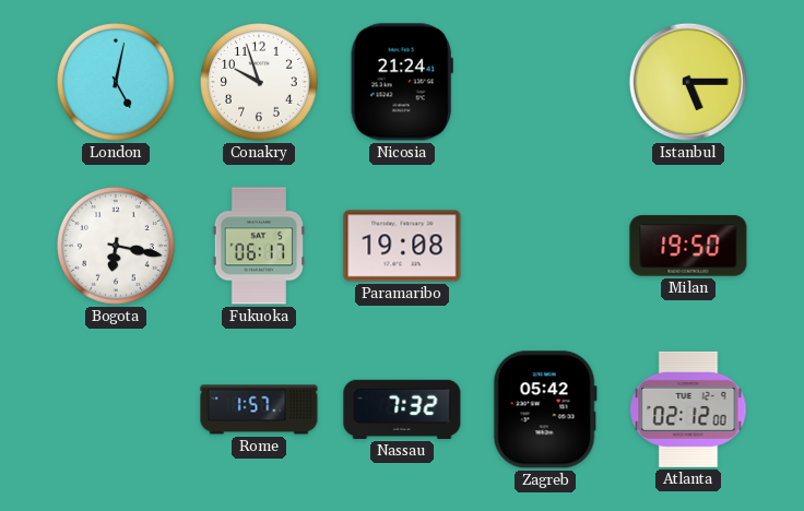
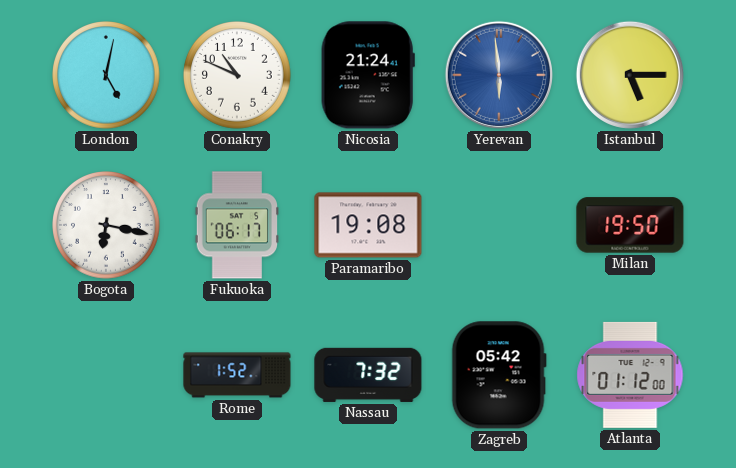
Conakry: 9:57 -> 10:49
Yerevan: none -> 5:59
Rome: 1:57 -> 1:52
Atlanta: 02:12 -> 01:12
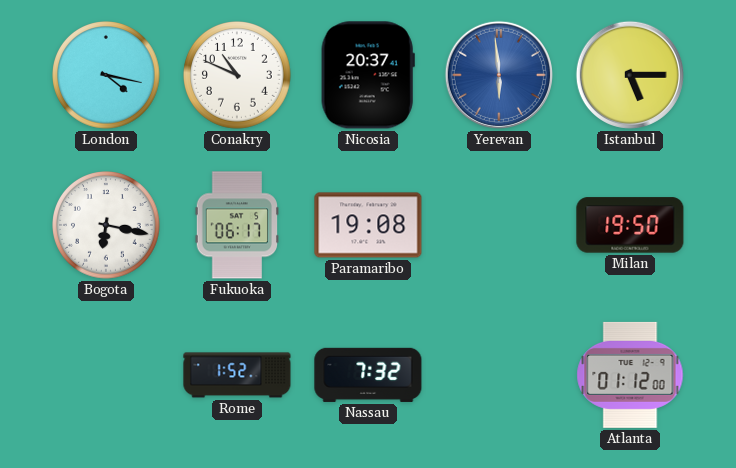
London: 5:02 -> 4:17
Nicosia: 21:24 -> 20:37
Zagreb: 05:42 -> none
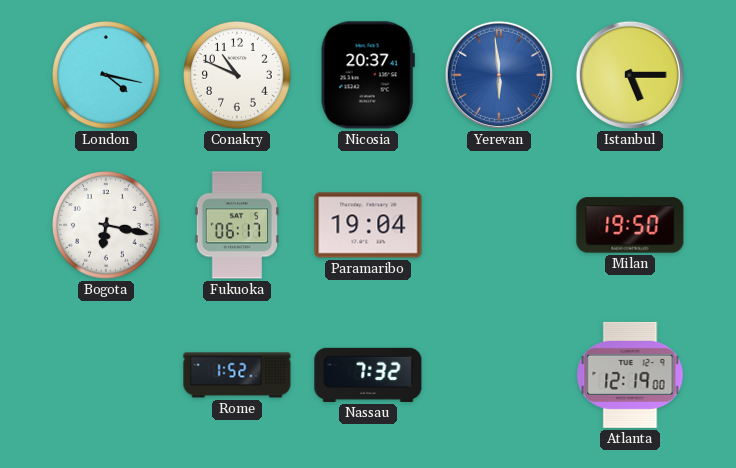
Paramaribo: 19:08 -> 19:04
Atlanta: 01:12 -> 12:19
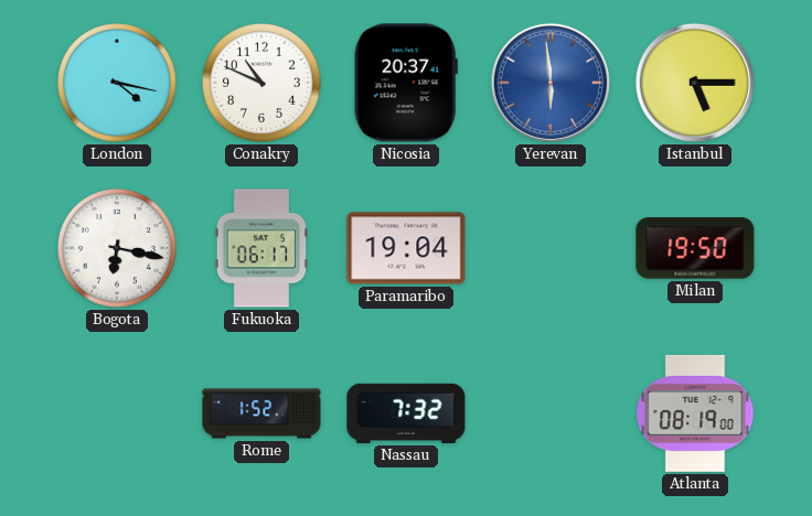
Atlanta: 12:19 -> 08:19
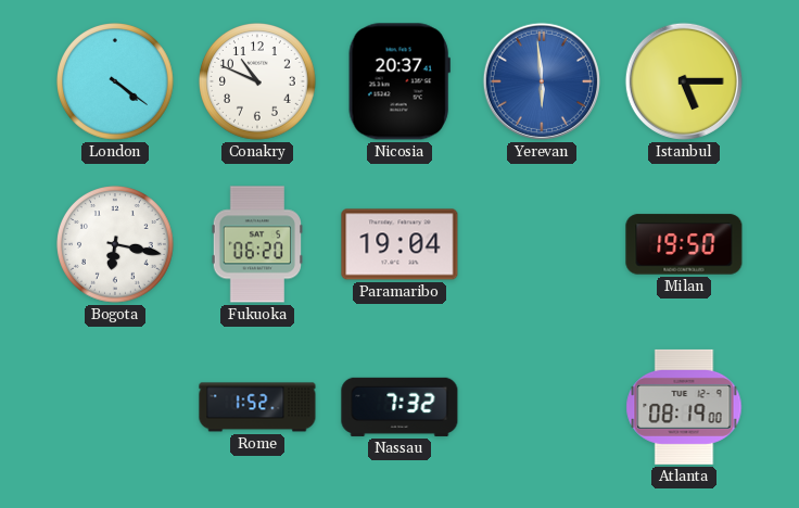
London: 4:17 -> 4:21
Fukuoka: 06:17 -> 06:20
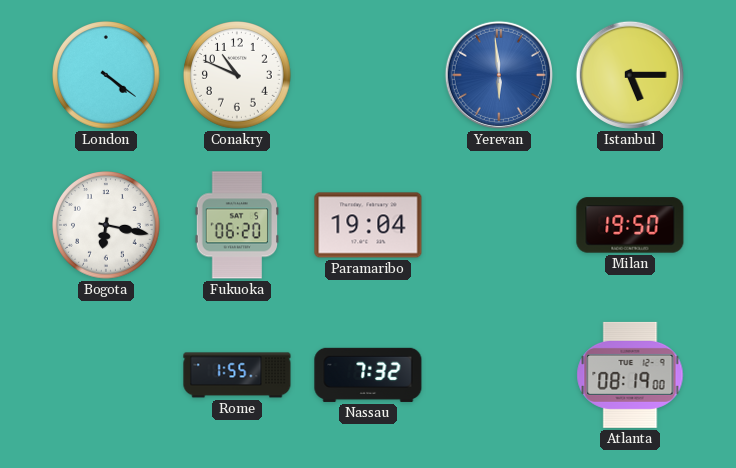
Nicosia: 20:37 -> none
Rome: 1:52 -> 1:55
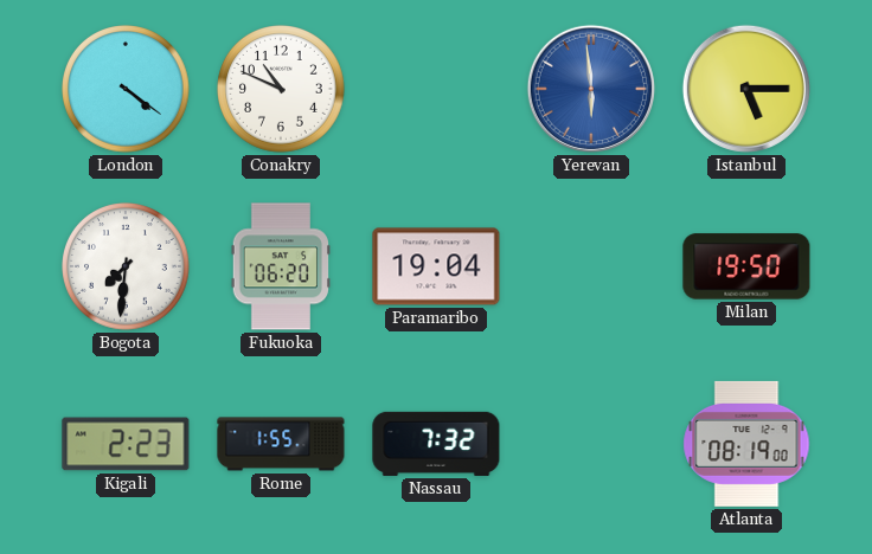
Bogota: 6:17 -> 7:31
Kigali: none -> 2:23
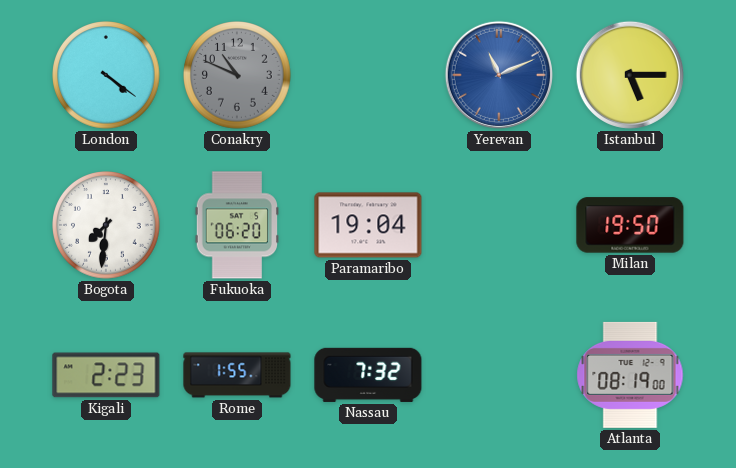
Conakry dial: white -> grey
Yerevan: 5:59 -> 11:11
